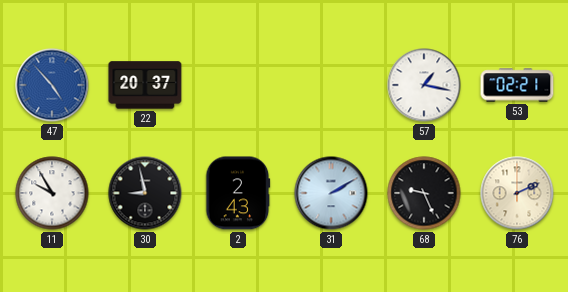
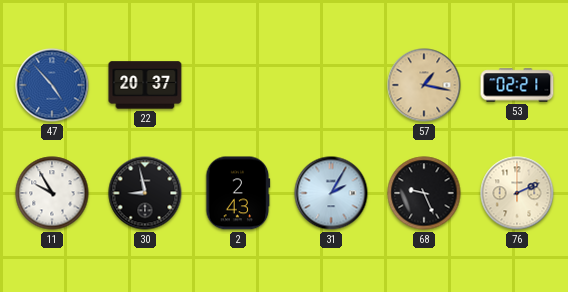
57 dial: white -> champagne
31: 2:10 -> 2:05
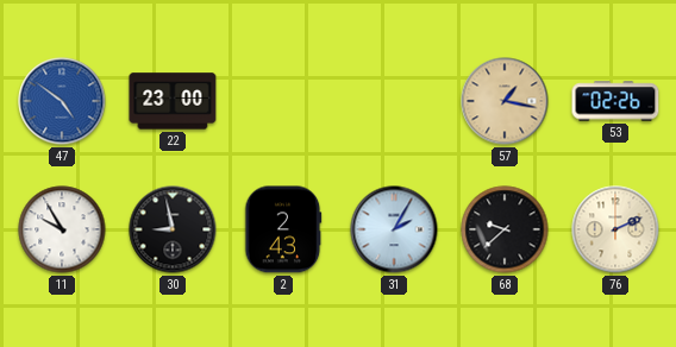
47: 4:53 -> 4:51
22: 20:37 -> 23:00
53: 02:21 -> 02:26
68: 9:26 -> 9:38
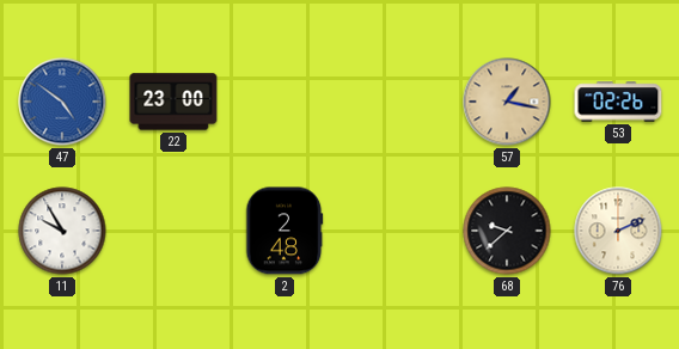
30: 8:58 -> none
2: 2:43 -> 2:48
31: 2:05 -> none
